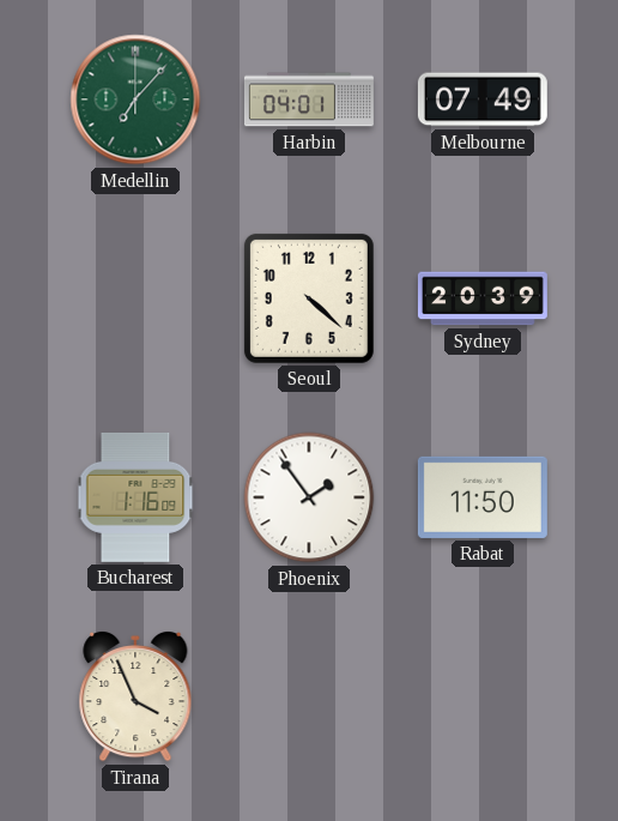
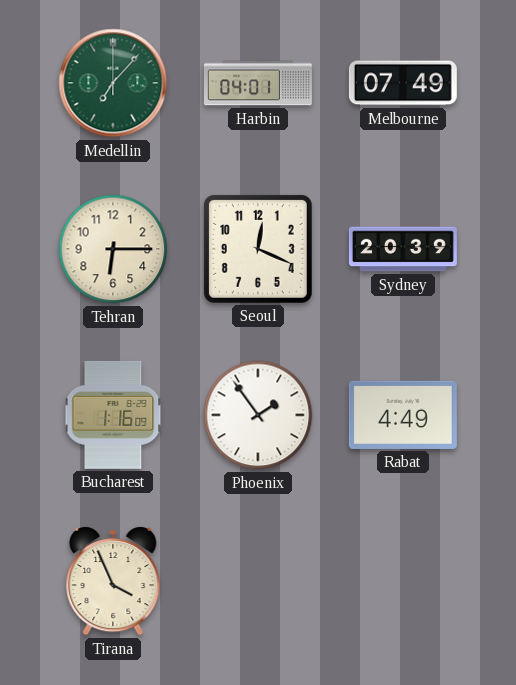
Tehran: none -> 6:15
Seoul: 4:22 -> 12:19
Rabat: 11:50 -> 4:49
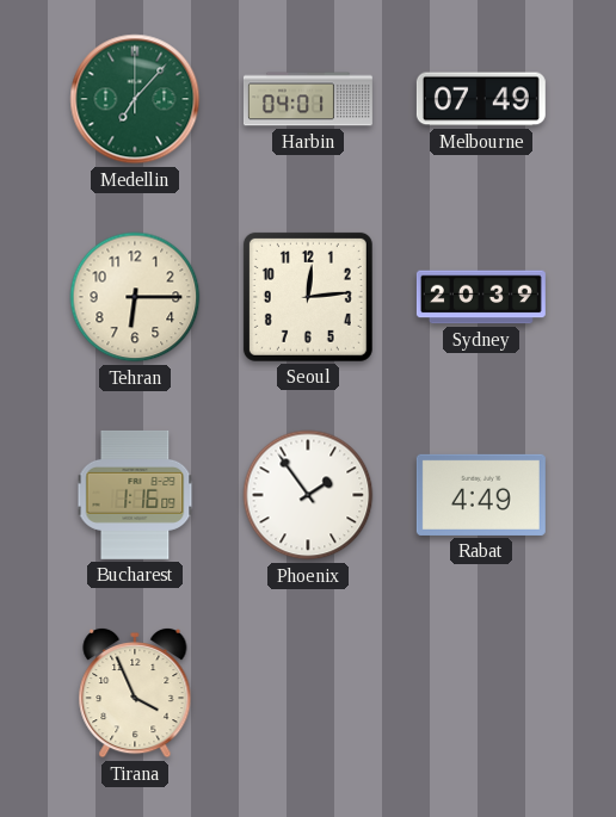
Seoul: 12:19 -> 12:14
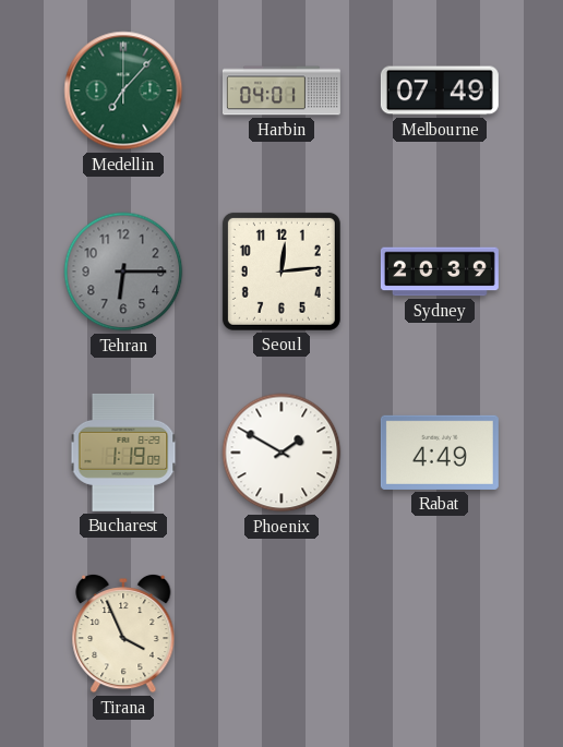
Tehran dial: cream -> grey
Bucharest: 1:16 -> 1:19
Phoenix: 1:54 -> 1:50
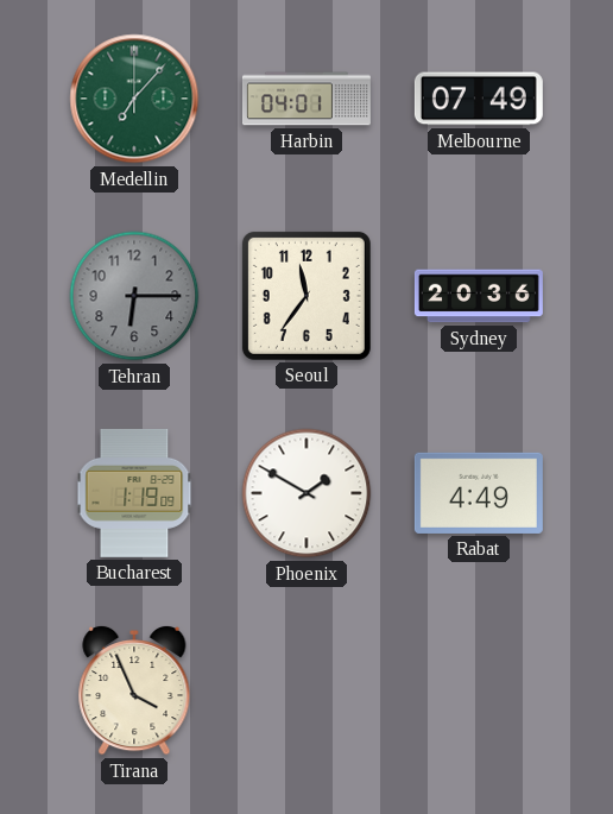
Seoul: 12:14 -> 11:36
Sydney: 20:39 -> 20:36
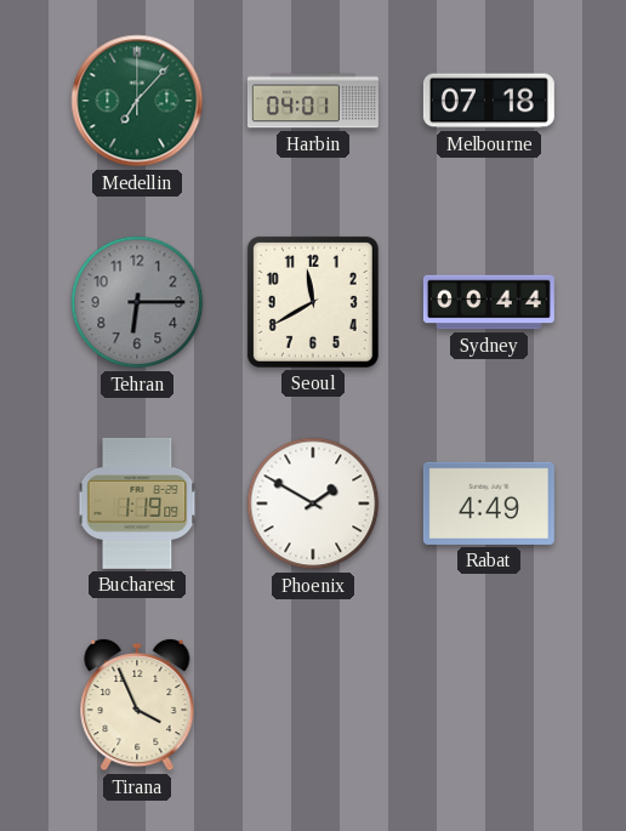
Melbourne: 07:49 -> 07:18
Seoul: 11:36 -> 11:40
Sydney: 20:36 -> 00:44
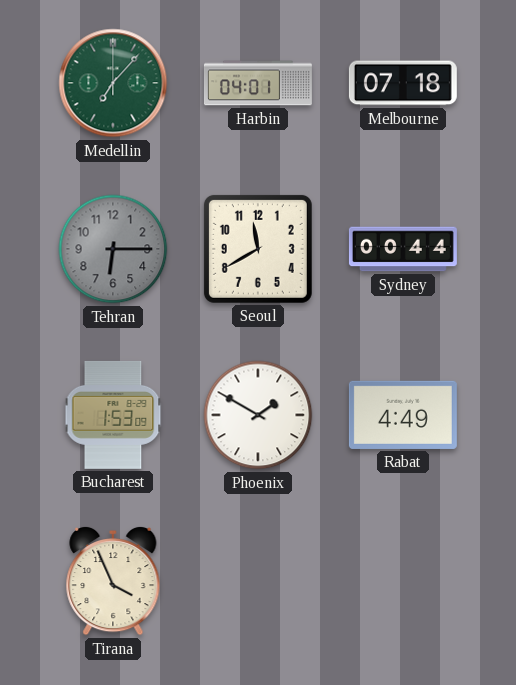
Bucharest: 1:19 -> 1:53
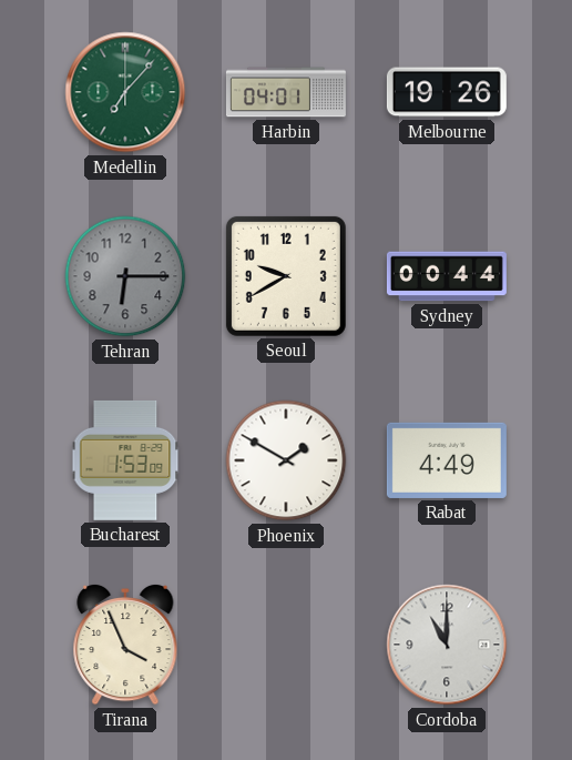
Melbourne: 07:18 -> 19:26
Seoul: 11:40 -> 9:40
Cordoba: none -> 11:00
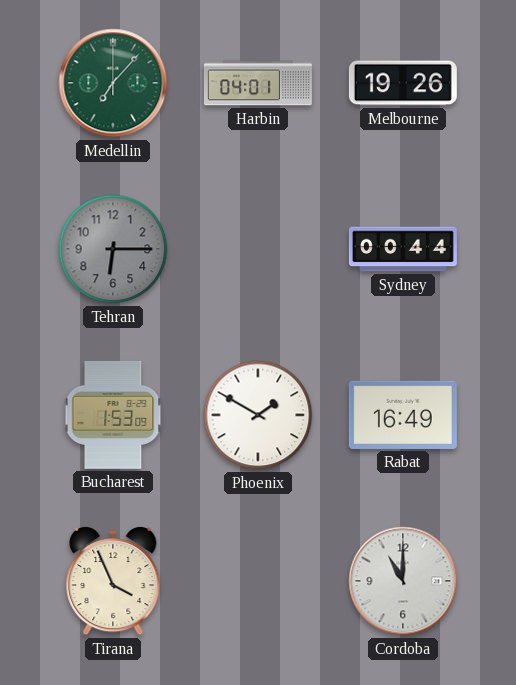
Seoul: 9:40 -> none
Rabat: 4:49 -> 16:49
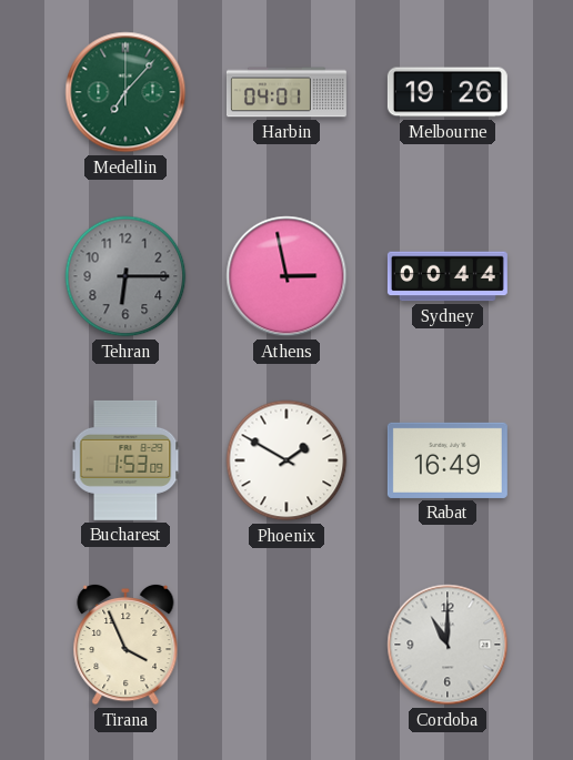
Athens: none -> 2:58
